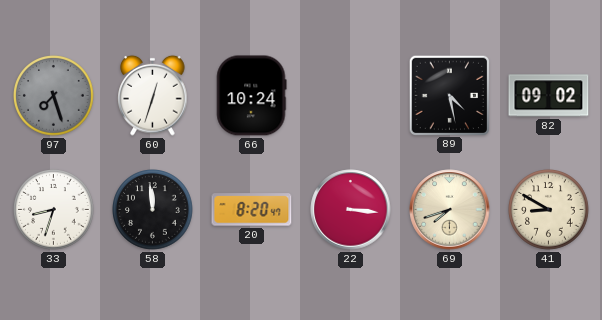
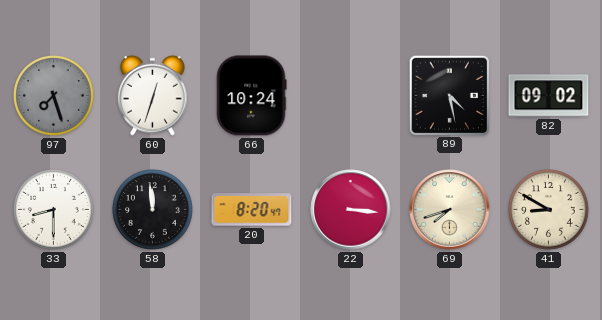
33: 8:33 -> 8:30
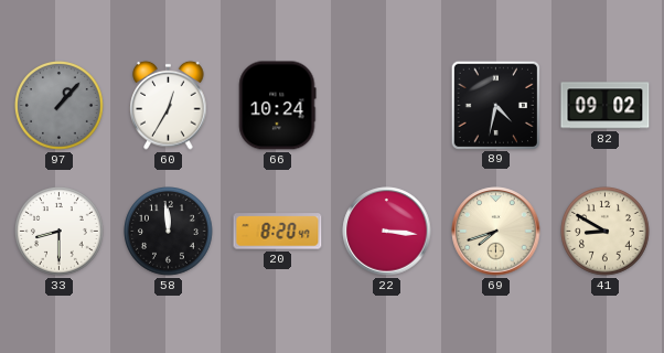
97: 7:27 -> 1:07
60: 12:33 -> 12:35
89: 4:28 -> 4:32
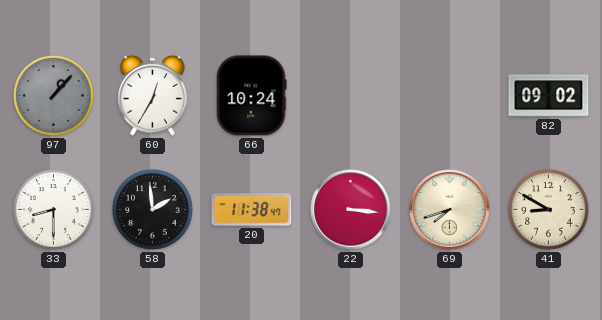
89: 4:32 -> none
58: 11:59 -> 1:59
20: 8:20 -> 11:38
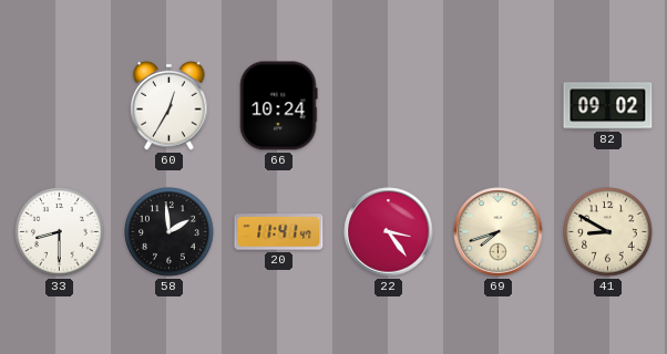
97: 1:07 -> none
20: 11:38 -> 11:41
22: 3:16 -> 3:24
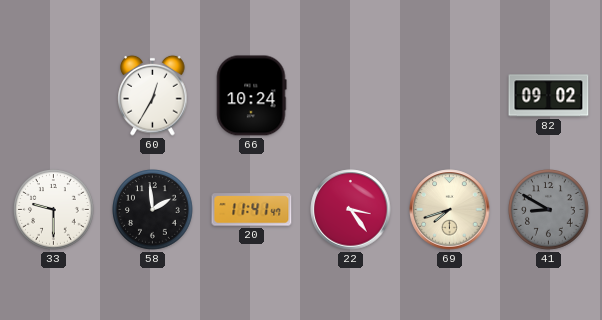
33: 8:30 -> 9:30
41 dial: cream -> grey
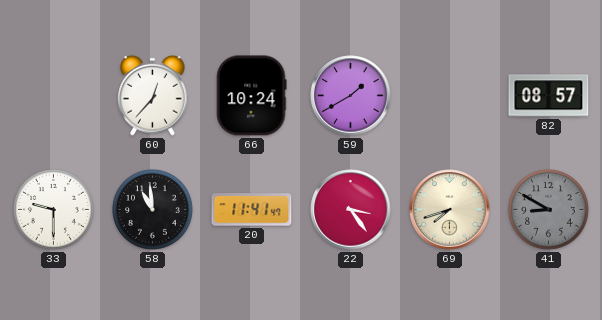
60: 12:35 -> 12:37
59: none -> 1:40
82: 09:02 -> 08:57
58: 1:59 -> 10:59
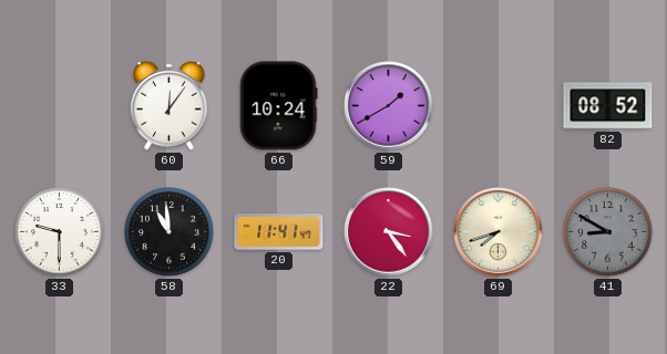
60: 12:37 -> 12:06
82: 08:57 -> 08:52
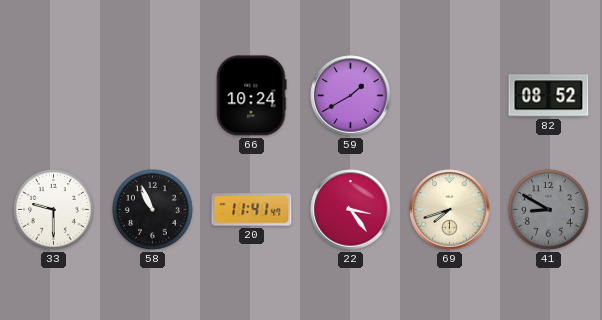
60: 12:06 -> none
58: 10:59 -> 10:56
